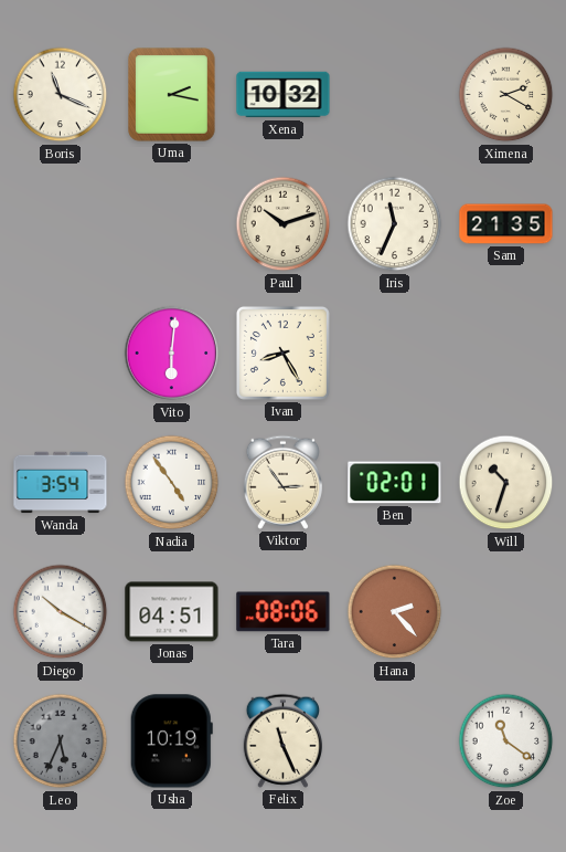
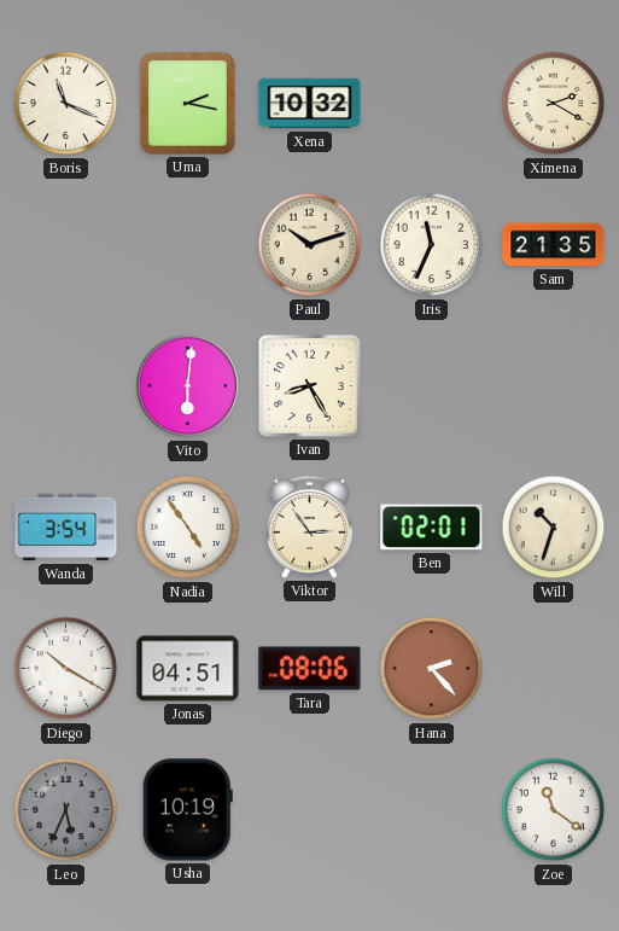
Felix: 11:26 -> none
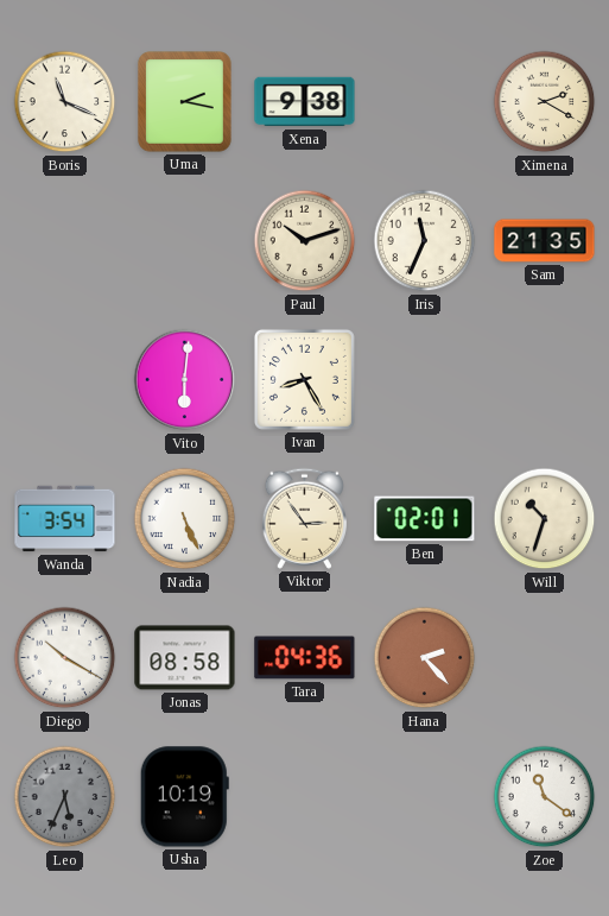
Xena: 10:32 -> 9:38
Nadia: 4:54 -> 5:26
Jonas: 04:51 -> 08:58
Tara: 08:06 -> 04:36
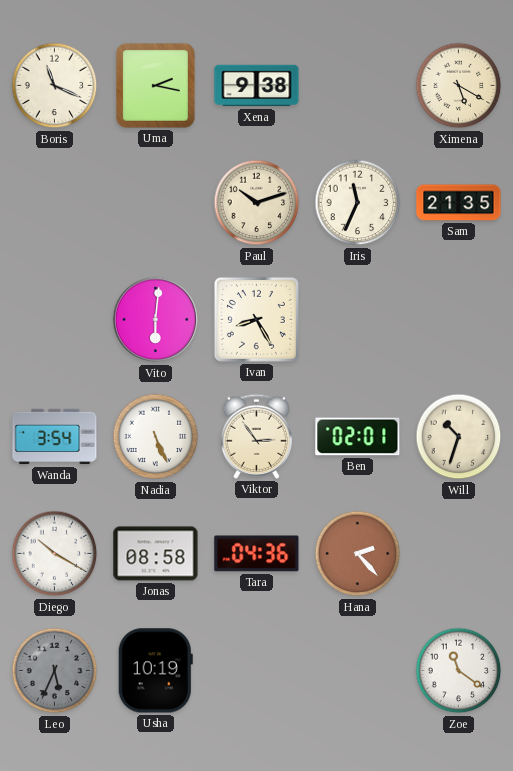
Ximena: 2:20 -> 5:20
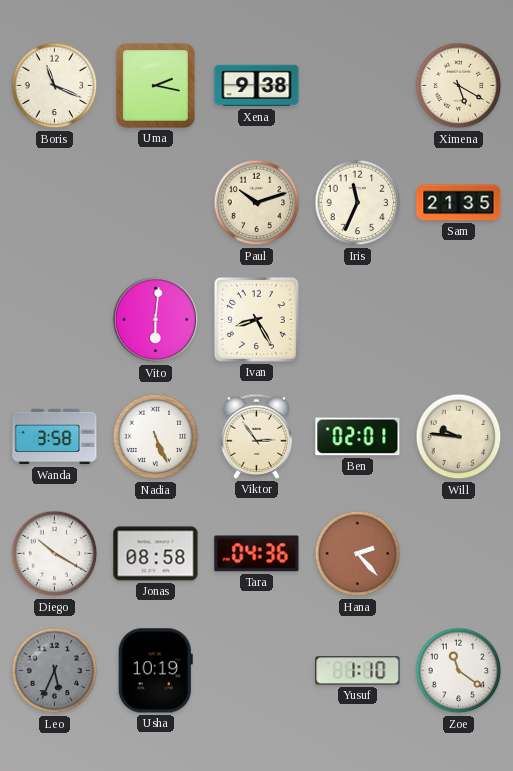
Wanda: 3:54 -> 3:58
Will: 10:33 -> 9:46
Yusuf: none -> 1:10
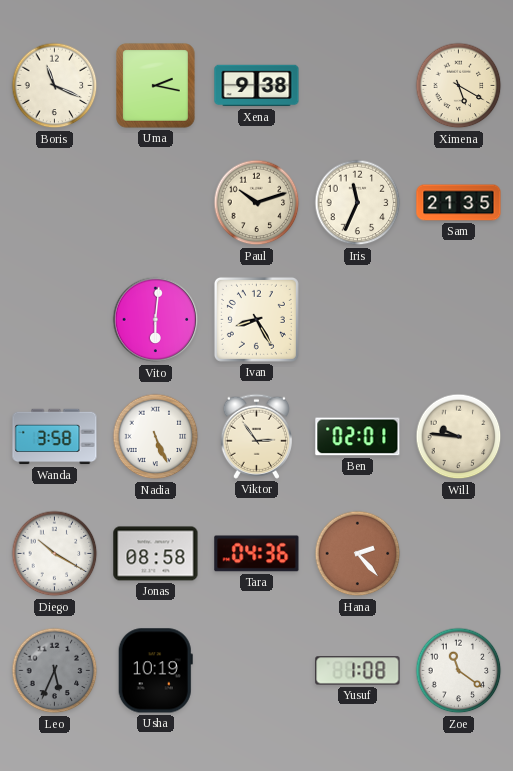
Yusuf: 1:10 -> 1:08
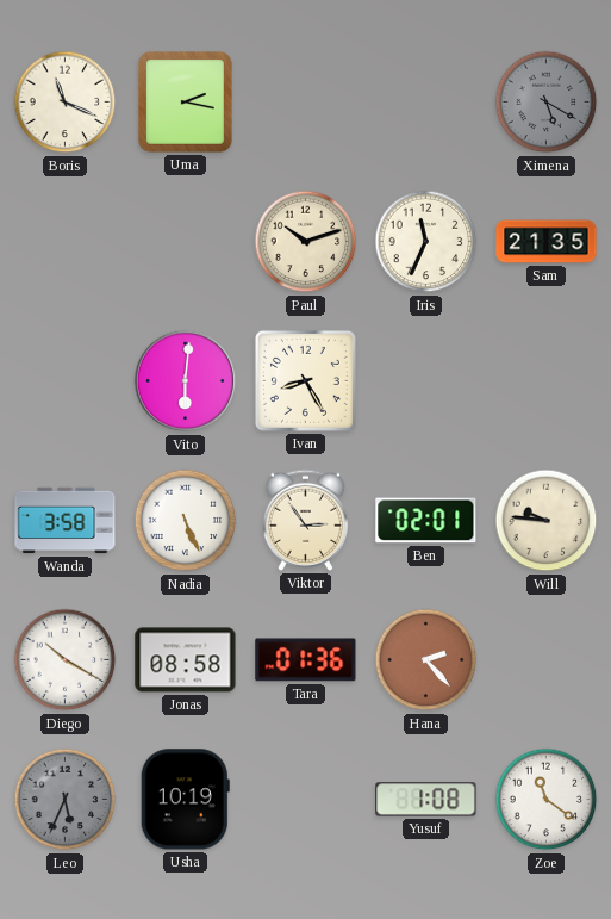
Xena: 9:38 -> none
Ximena dial: cream -> grey
Tara: 04:36 -> 01:36
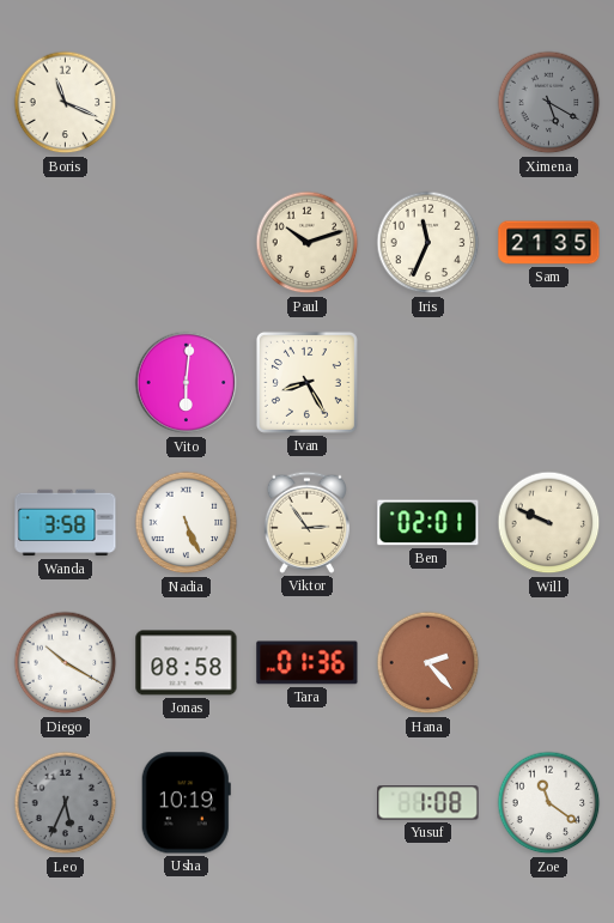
Uma: 2:17 -> none
Will: 9:46 -> 9:49
